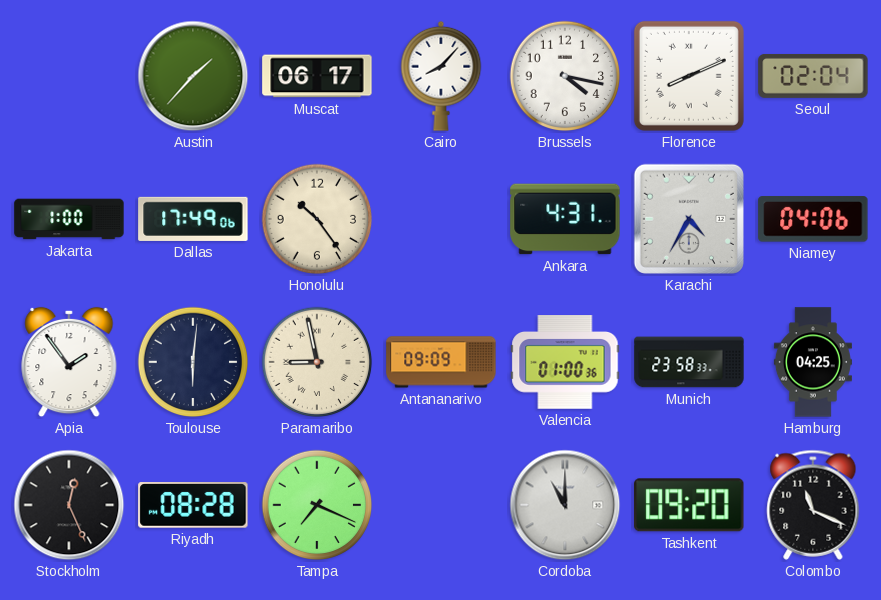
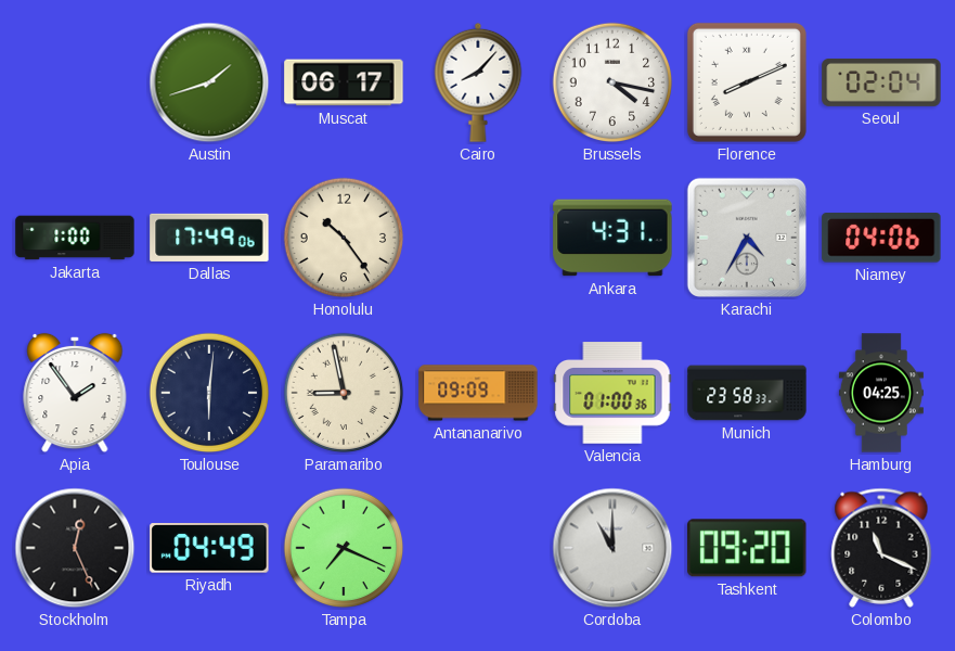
Austin: 1:37 -> 1:42
Riyadh: 08:28 -> 04:49
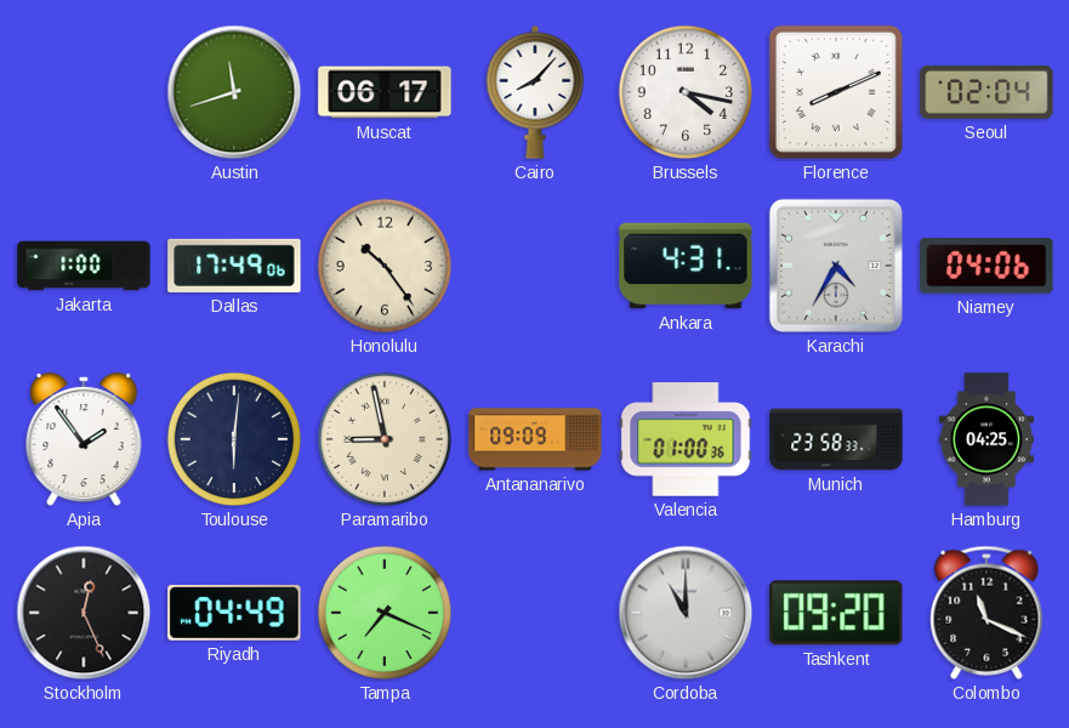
Austin: 1:42 -> 11:42
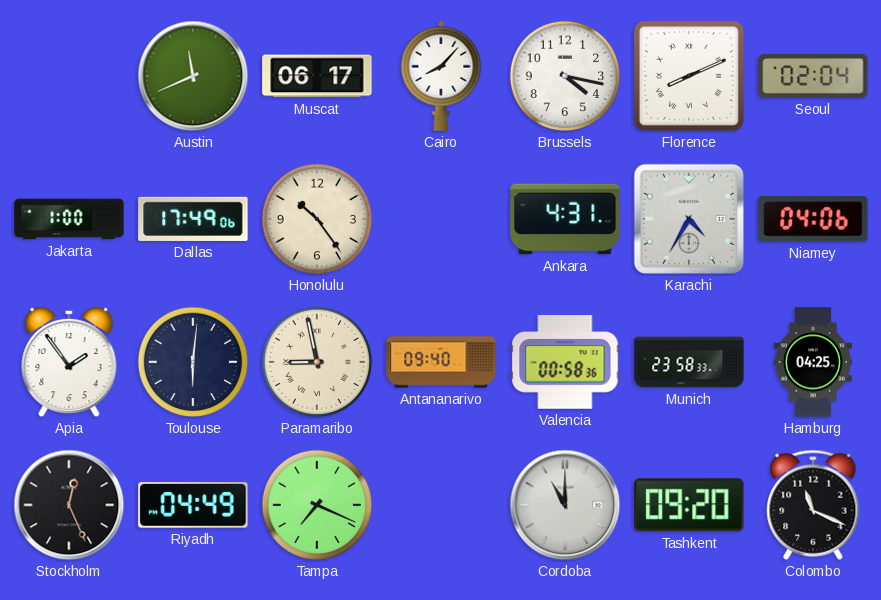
Austin: 11:42 -> 11:41
Antananarivo: 09:09 -> 09:40
Valencia: 01:00 -> 00:58
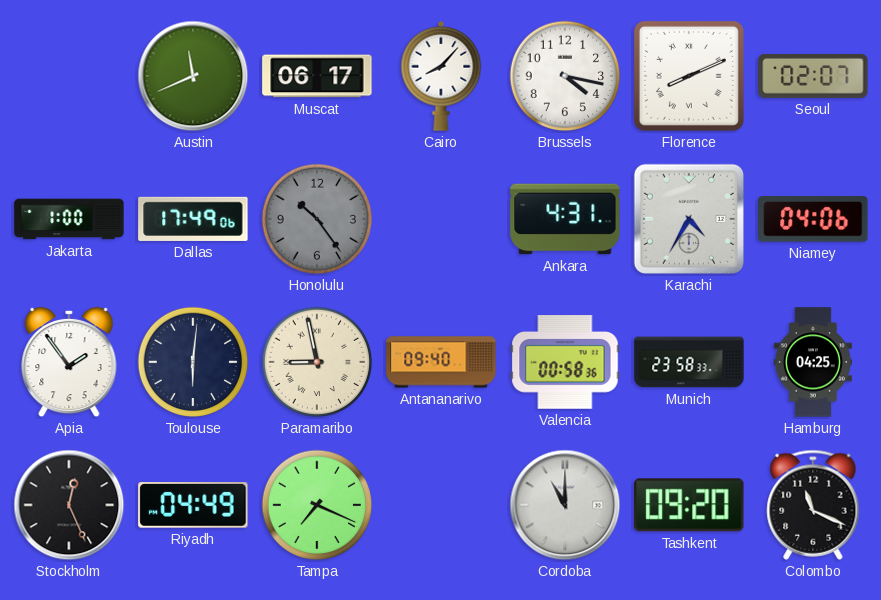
Seoul: 02:04 -> 02:07
Honolulu dial: cream -> grey
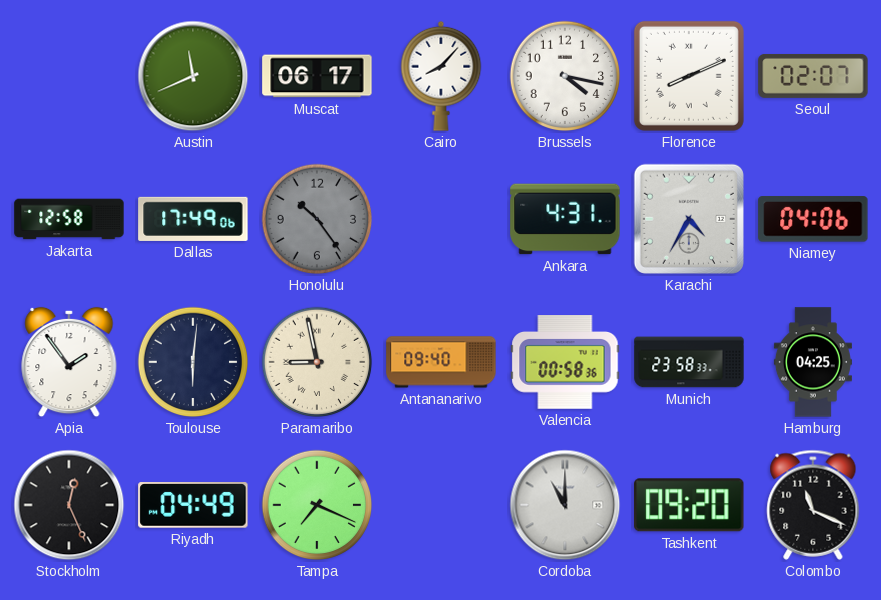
Jakarta: 1:00 -> 12:58
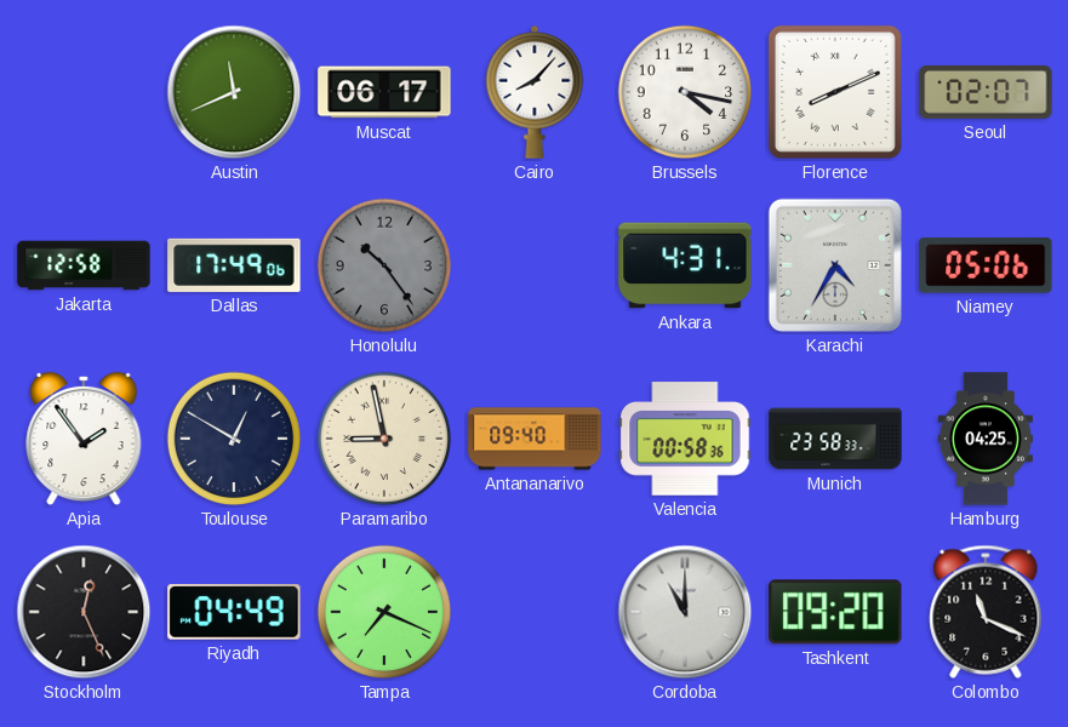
Niamey: 04:06 -> 05:06
Toulouse: 6:01 -> 12:50
